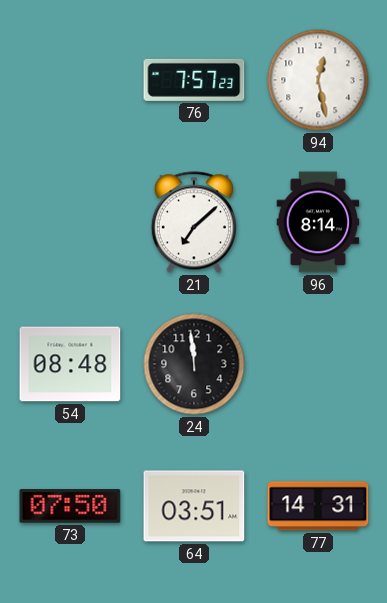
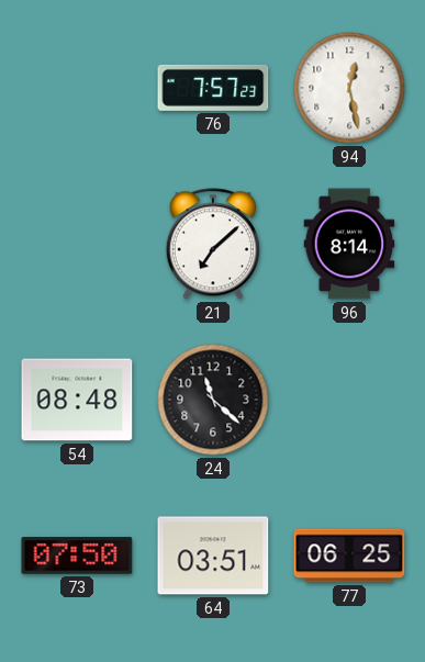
24: 11:59 -> 11:22
77: 14:31 -> 06:25
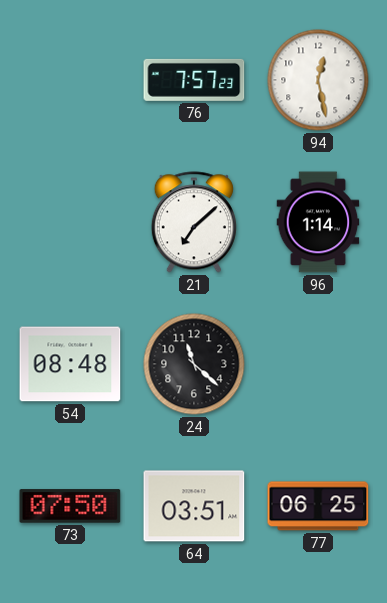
96: 8:14 -> 1:14
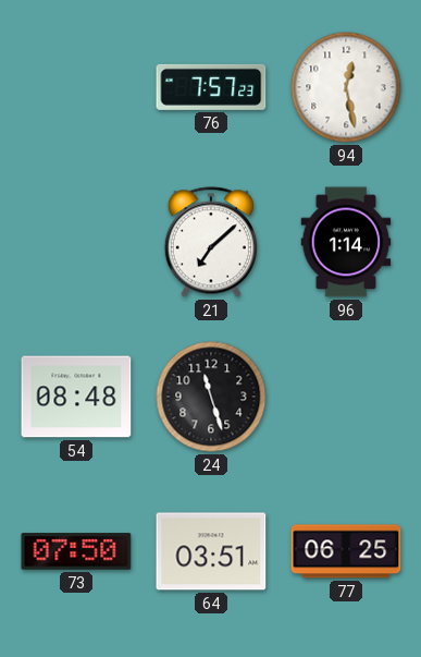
24: 11:22 -> 11:27
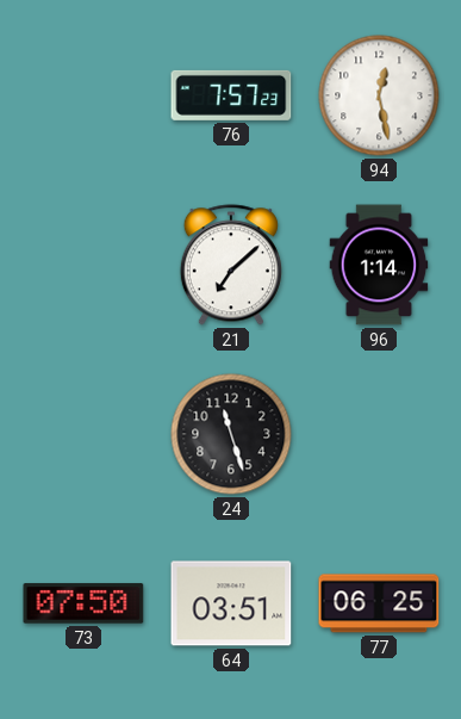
54: 08:48 -> none
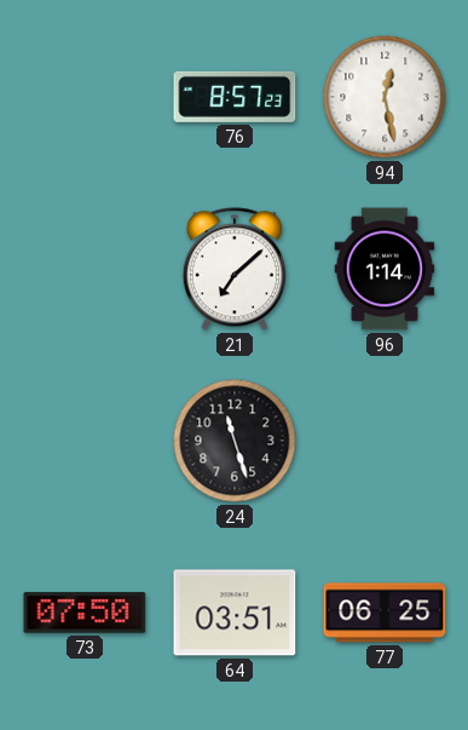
76: 7:57 -> 8:57
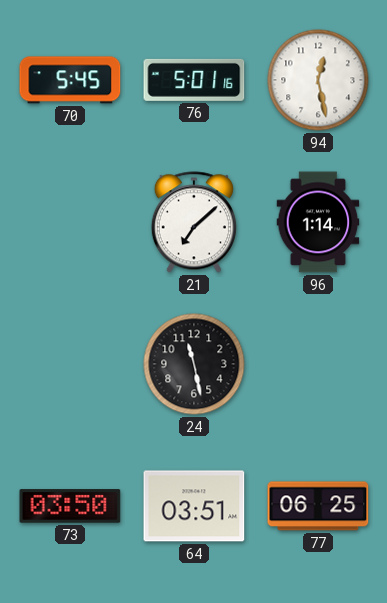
70: none -> 5:45
76: 8:57 -> 5:01
24: 11:27 -> 11:28
73: 07:50 -> 03:50
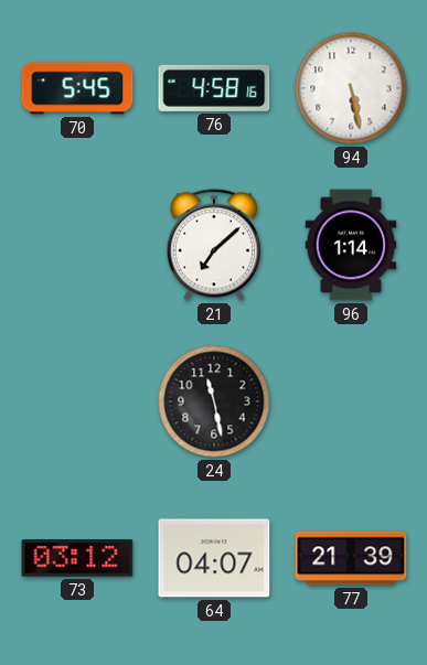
76: 5:01 -> 4:58
94: 12:28 -> 5:28
73: 03:50 -> 03:12
64: 03:51 -> 04:07
77: 06:25 -> 21:39
